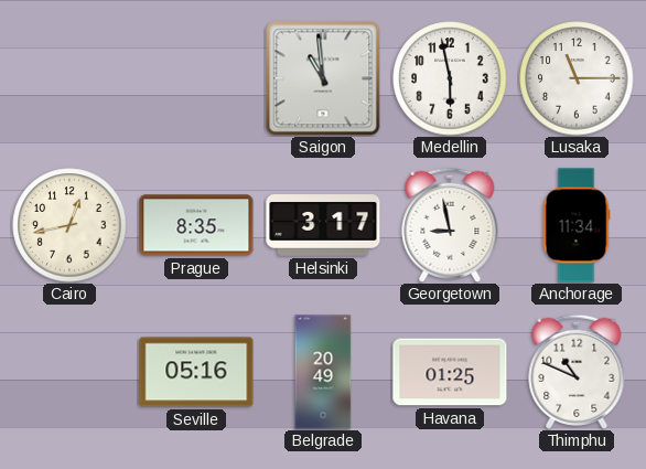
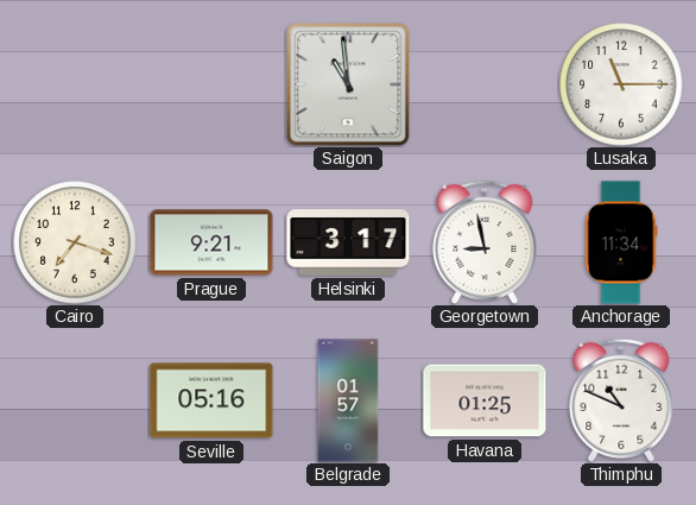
Medellin: 5:58 -> none
Cairo: 12:43 -> 7:18
Prague: 8:35 -> 9:21
Belgrade: 20:49 -> 01:57
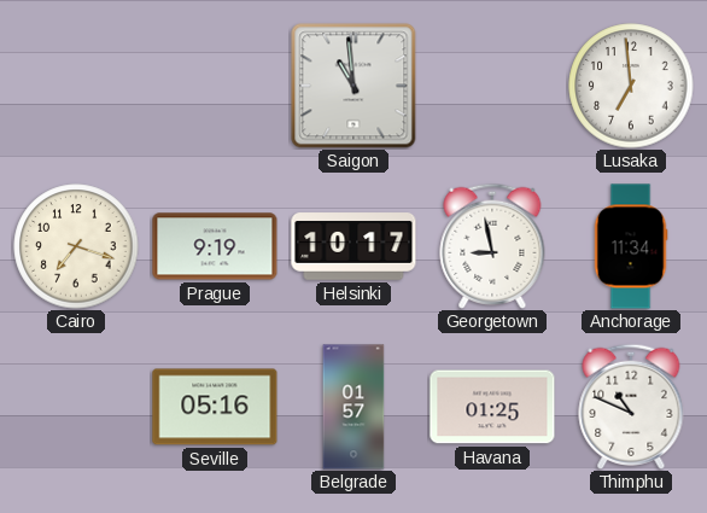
Lusaka: 11:15 -> 6:59
Prague: 9:21 -> 9:19
Helsinki: 3:17 -> 10:17
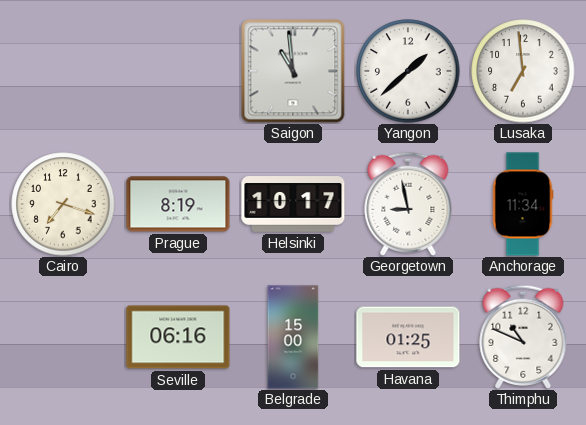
Yangon: none -> 1:38
Prague: 9:19 -> 8:19
Seville: 05:16 -> 06:16
Belgrade: 01:57 -> 15:00
